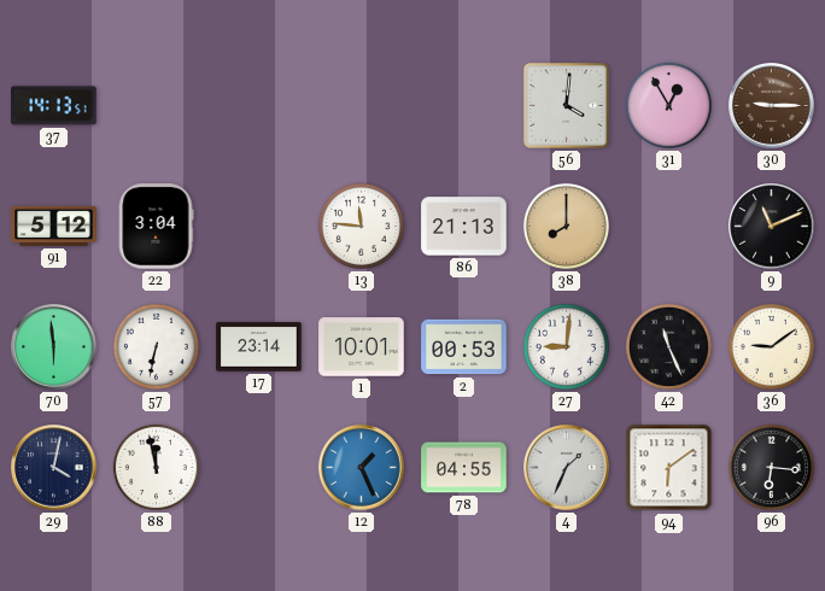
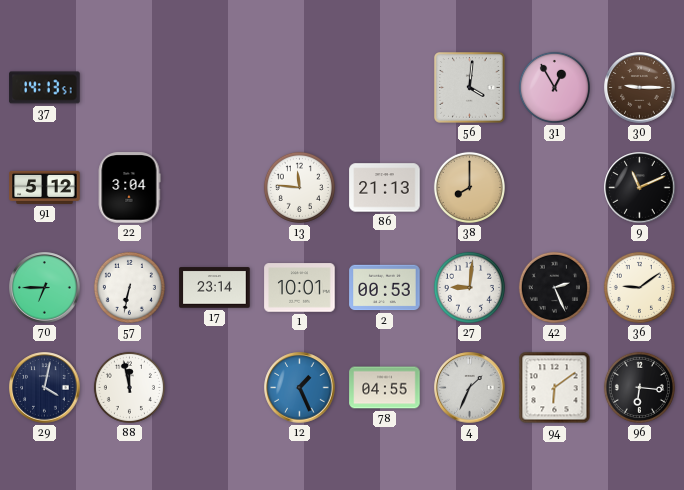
70: 5:59 -> 6:45
42: 11:26 -> 2:26
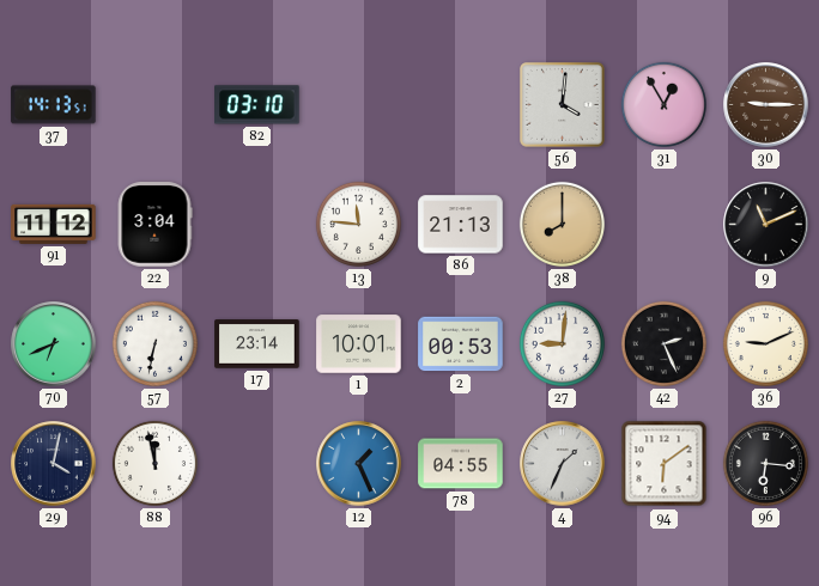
82: none -> 03:10
91: 5:12 -> 11:12
70: 6:45 -> 6:41
36: 9:09 -> 9:11
